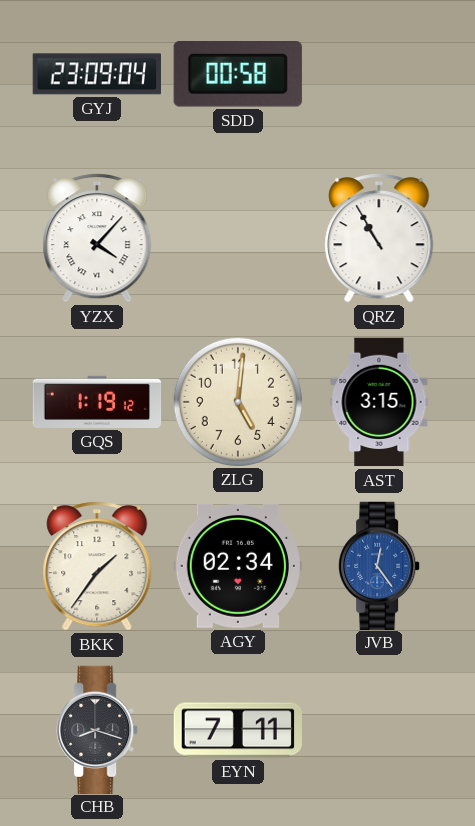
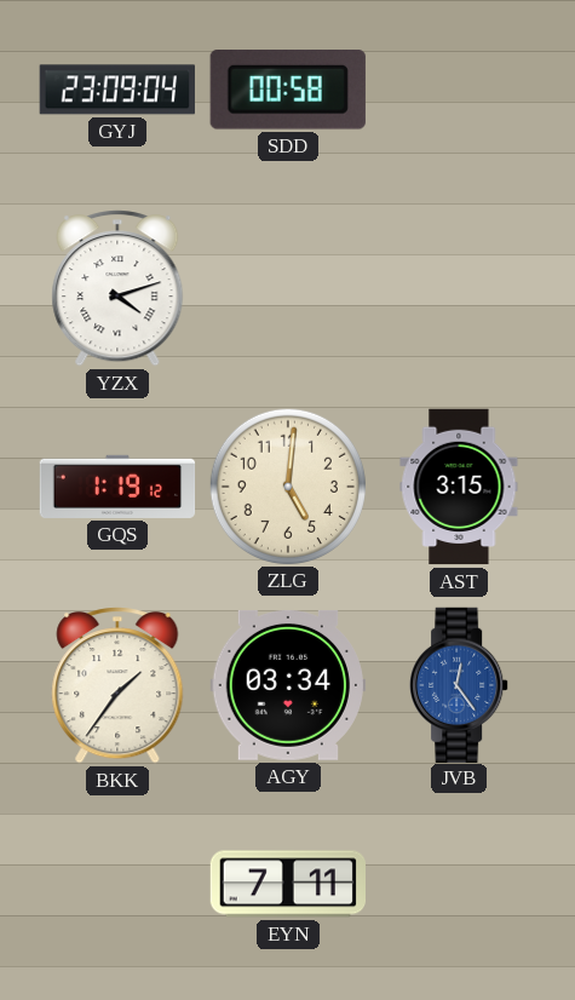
YZX: 4:07 -> 4:12
QRZ: 10:55 -> none
AGY: 02:34 -> 03:34
CHB: 8:18 -> none
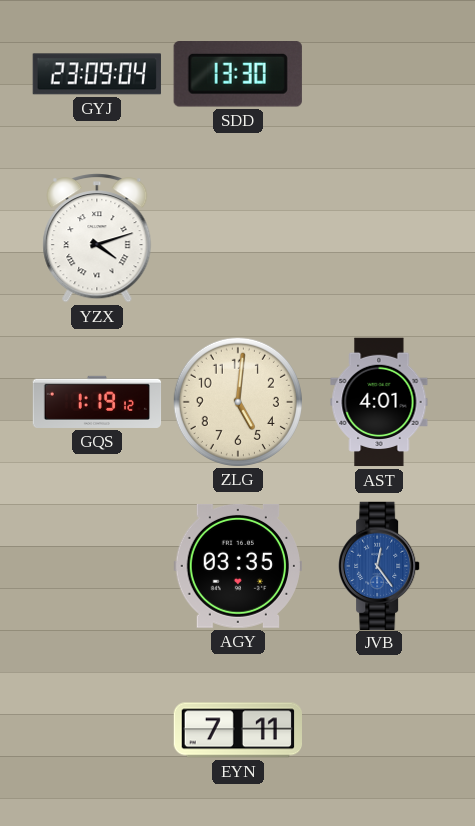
SDD: 00:58 -> 13:30
AST: 3:15 -> 4:01
BKK: 1:36 -> none
AGY: 03:34 -> 03:35
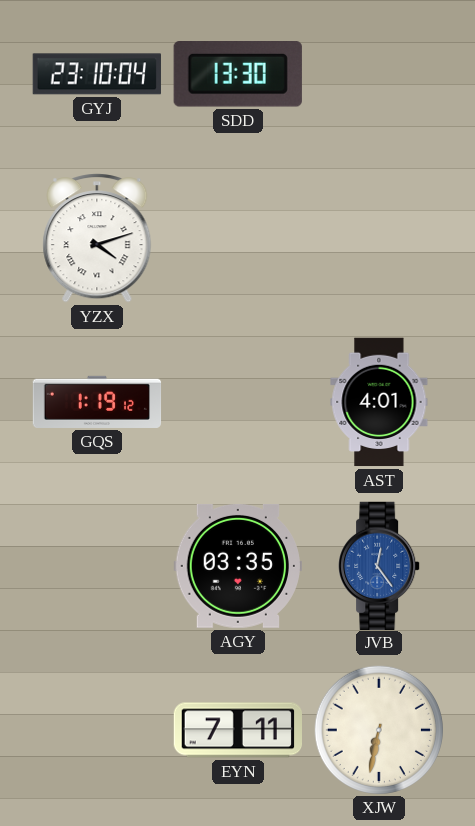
GYJ: 23:09 -> 23:10
ZLG: 5:01 -> none
XJW: none -> 6:32
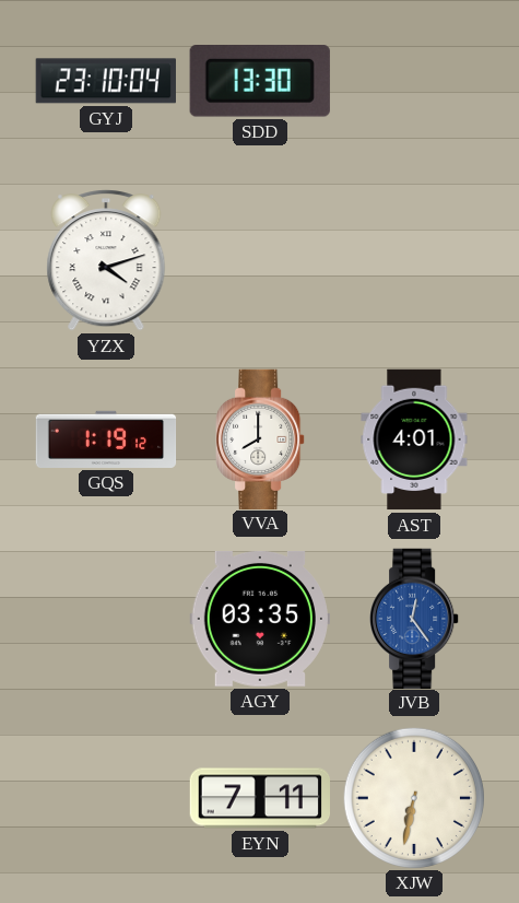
VVA: none -> 8:00
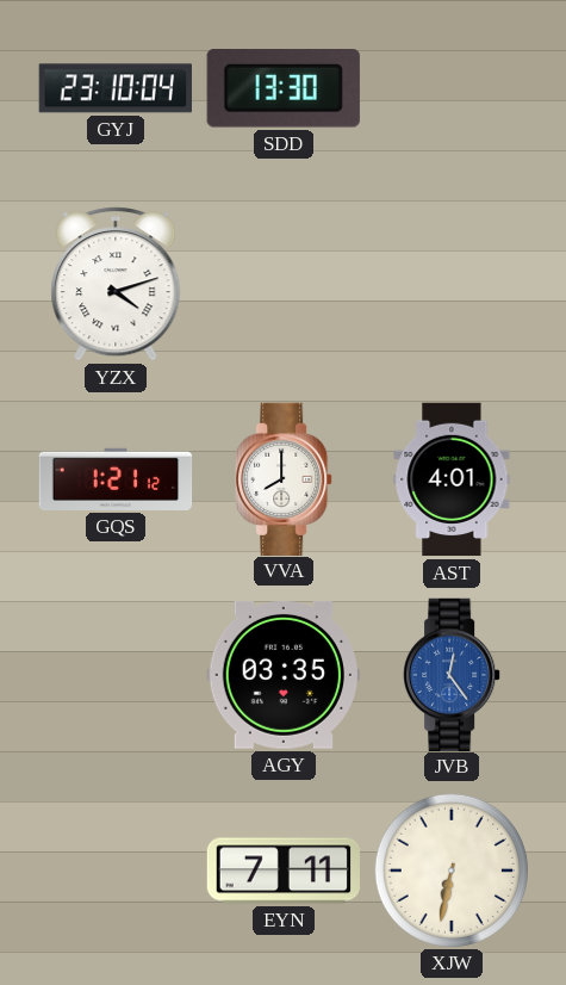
GQS: 1:19 -> 1:21
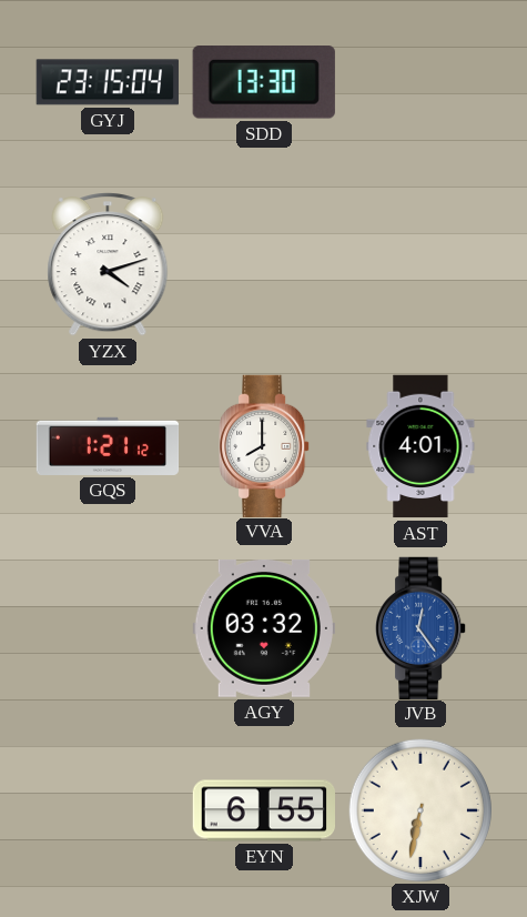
GYJ: 23:10 -> 23:15
AGY: 03:35 -> 03:32
EYN: 7:11 -> 6:55
